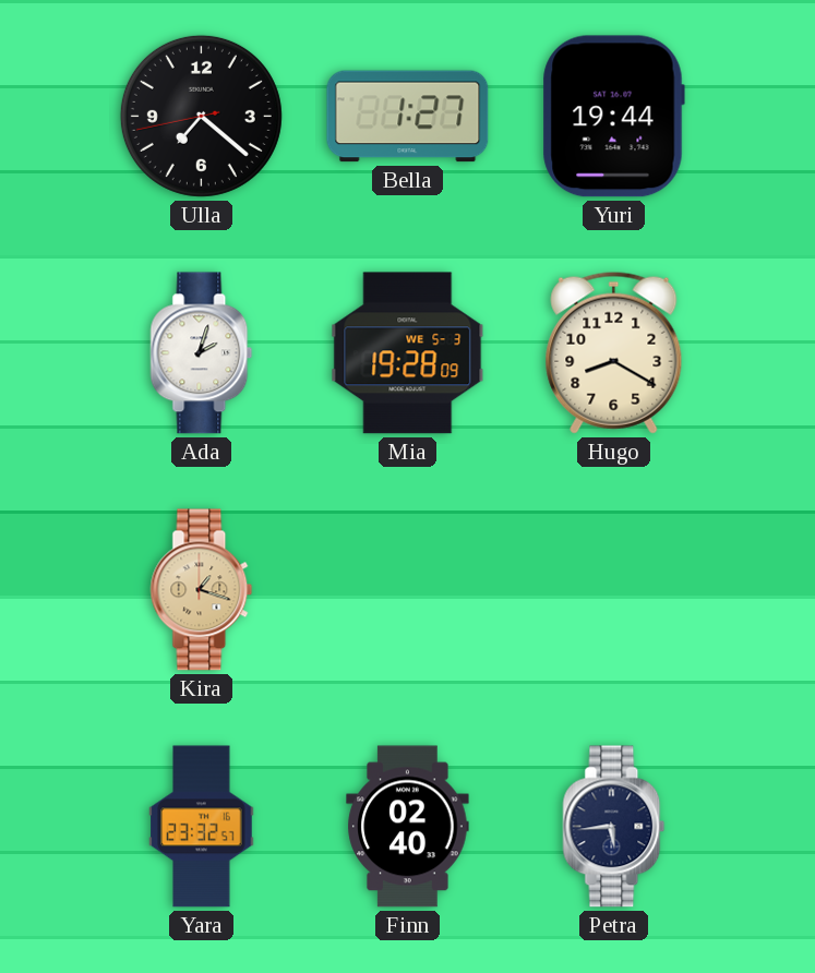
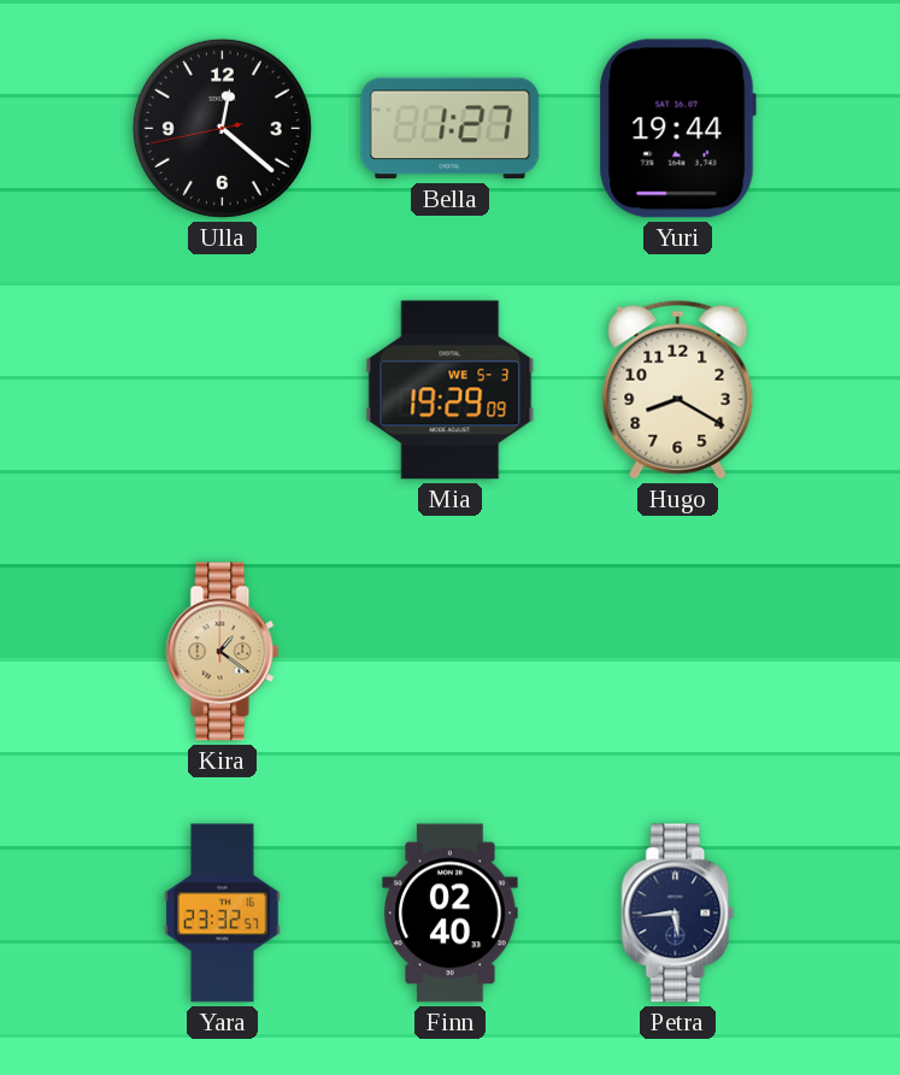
Ulla: 7:21 -> 12:21
Ada: 2:03 -> none
Mia: 19:28 -> 19:29
Kira: 1:18 -> 1:21
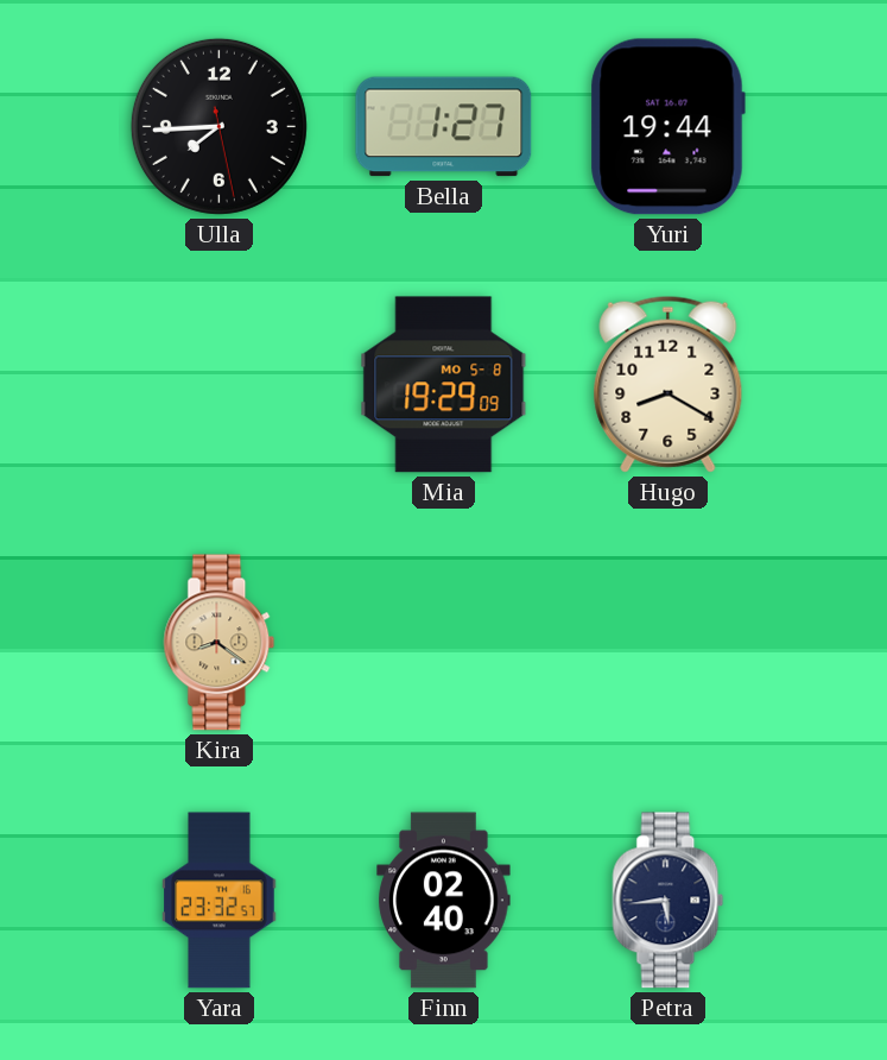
Ulla: 12:21 -> 7:44
Mia date: WE 5-3 -> MO 5-8
Kira: 1:21 -> 8:21
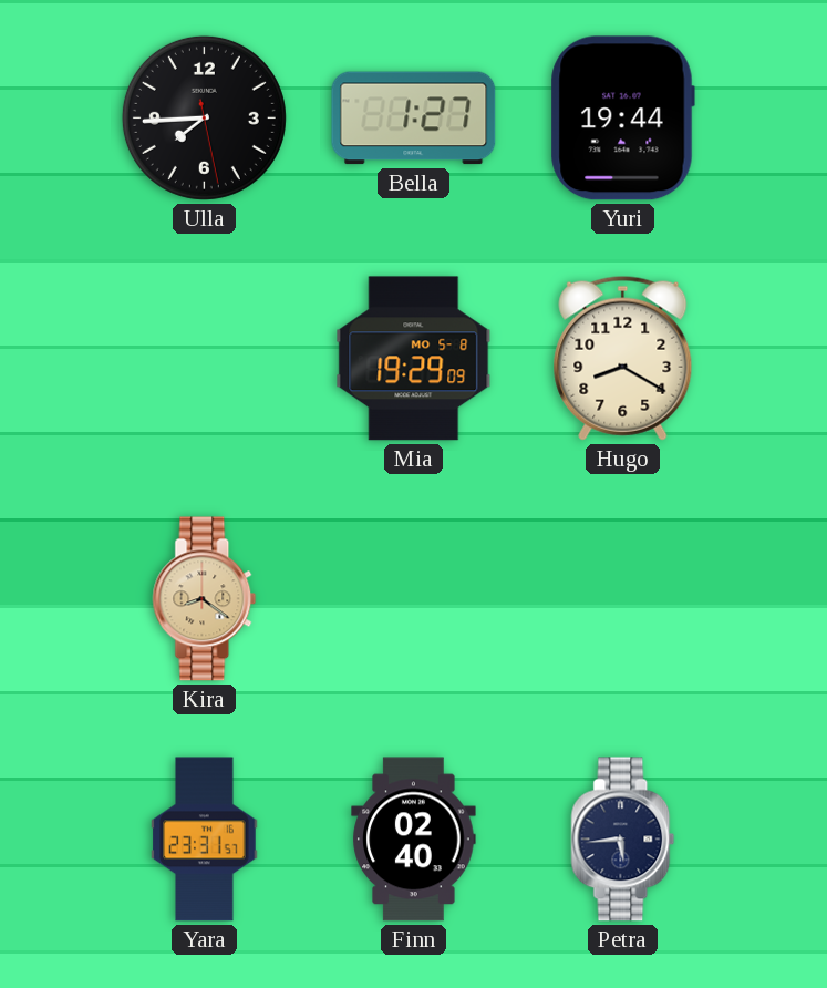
Yara: 23:32 -> 23:31
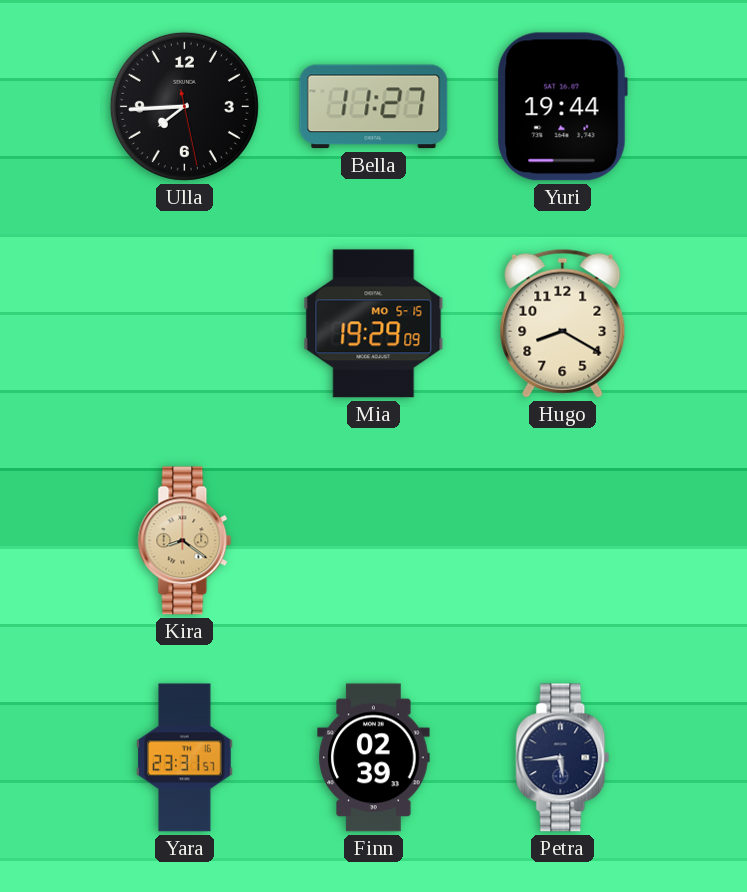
Bella: 1:27 -> 11:27
Mia date: MO 5-8 -> MO 5-15
Finn: 02:40 -> 02:39
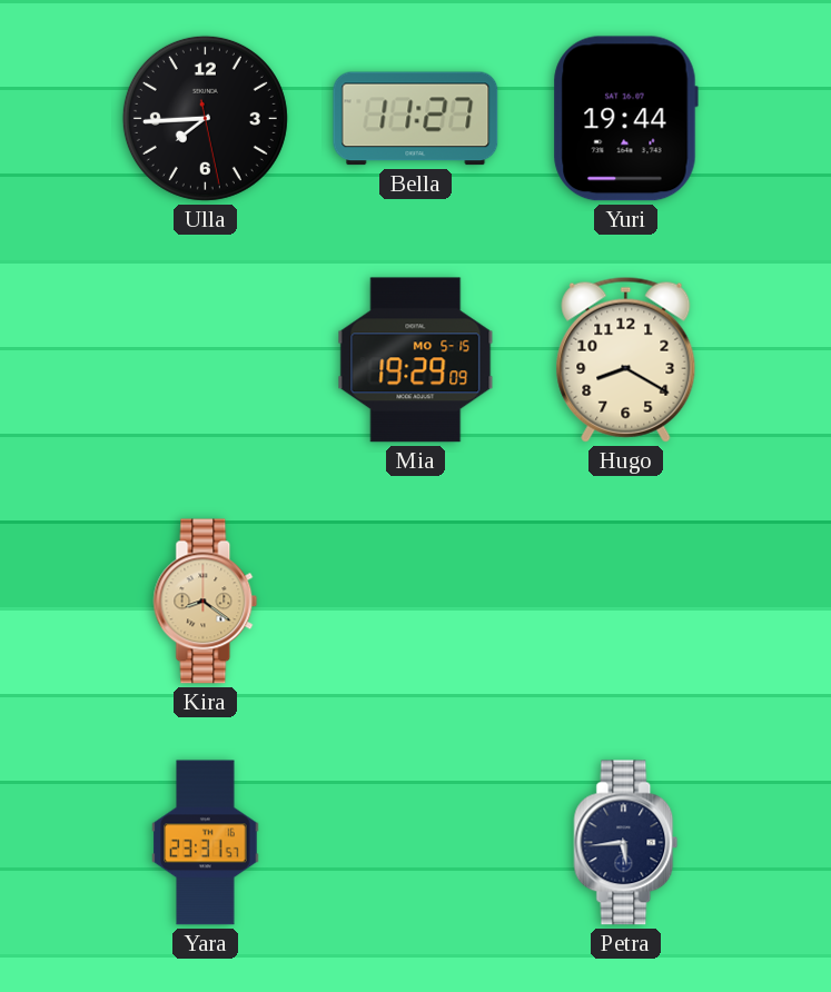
Finn: 02:39 -> none
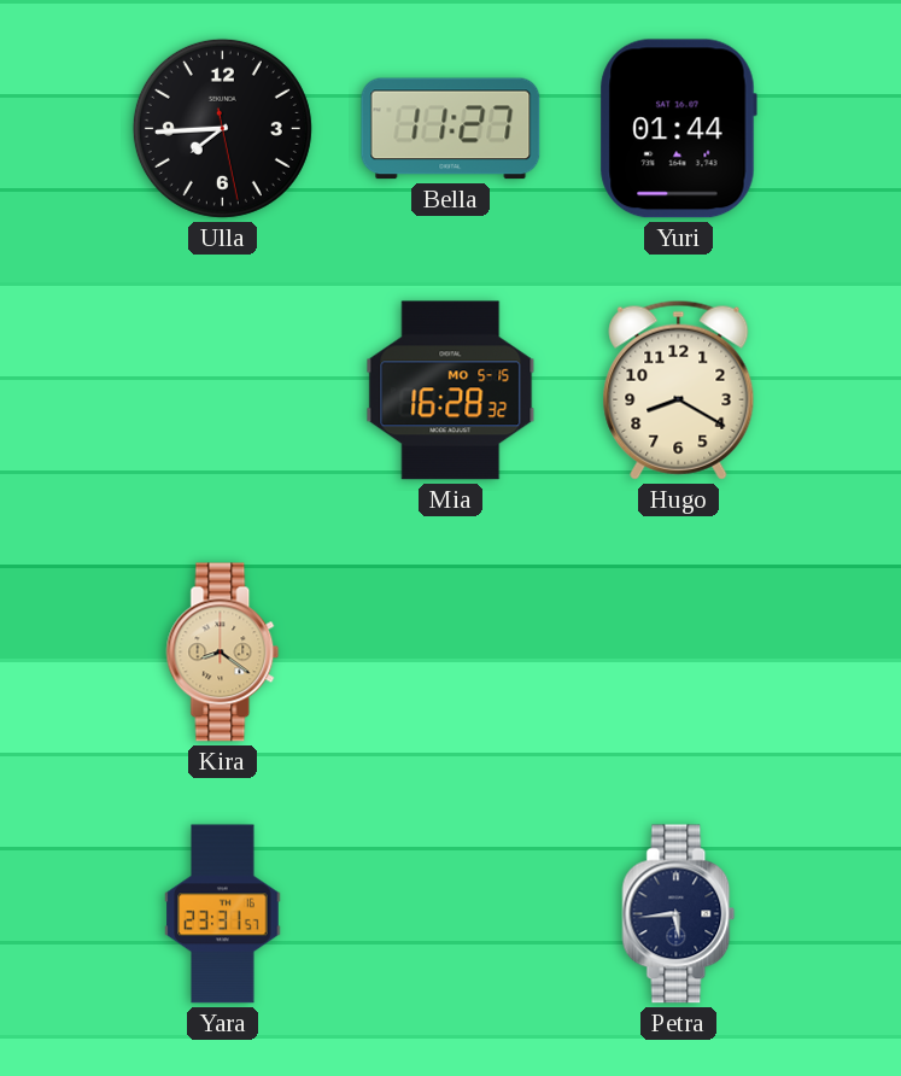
Yuri: 19:44 -> 01:44
Mia: 19:29 -> 16:28
